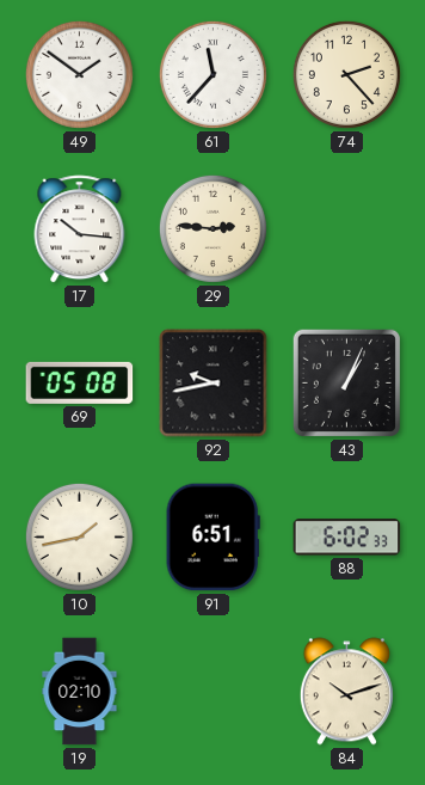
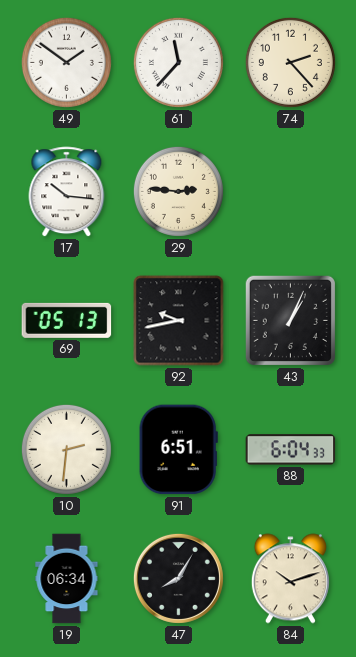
69: 05:08 -> 05:13
10: 1:43 -> 2:31
88: 6:02 -> 6:04
19: 02:10 -> 06:34
47: none -> 8:05
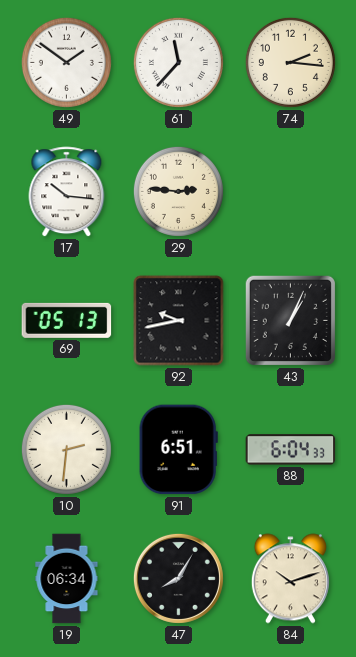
74: 2:23 -> 2:16
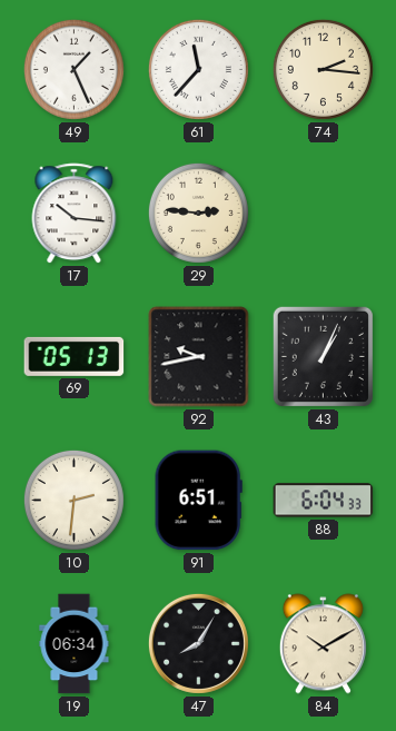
49: 1:51 -> 1:26
84: 10:12 -> 10:10
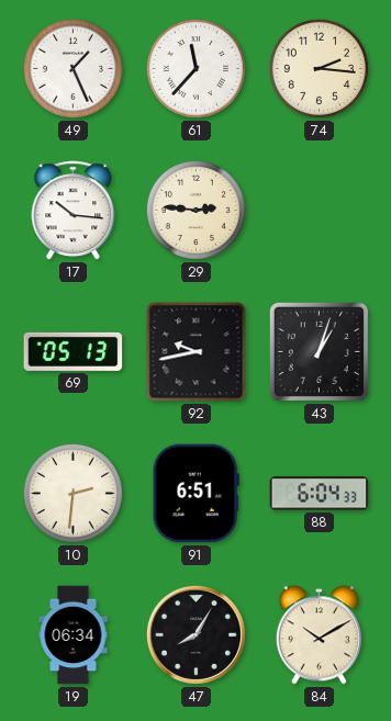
43: 1:04 -> 1:03
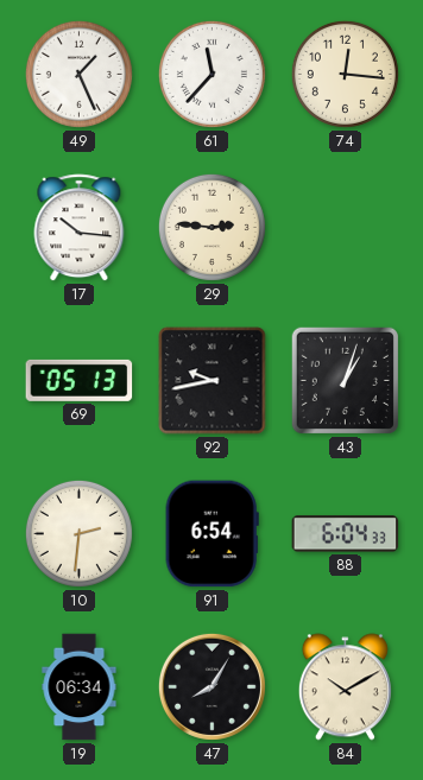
74: 2:16 -> 12:16
91: 6:51 -> 6:54
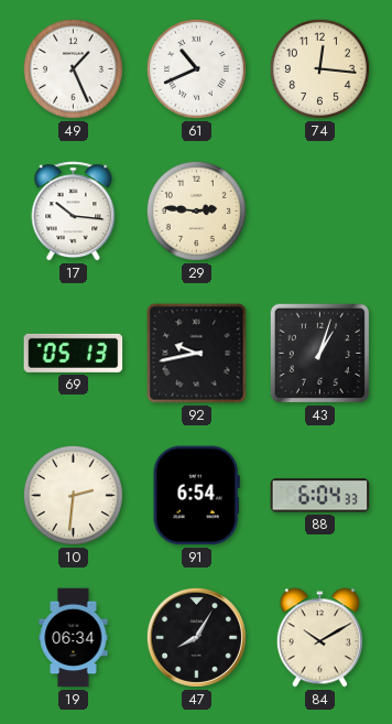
61: 11:37 -> 10:41
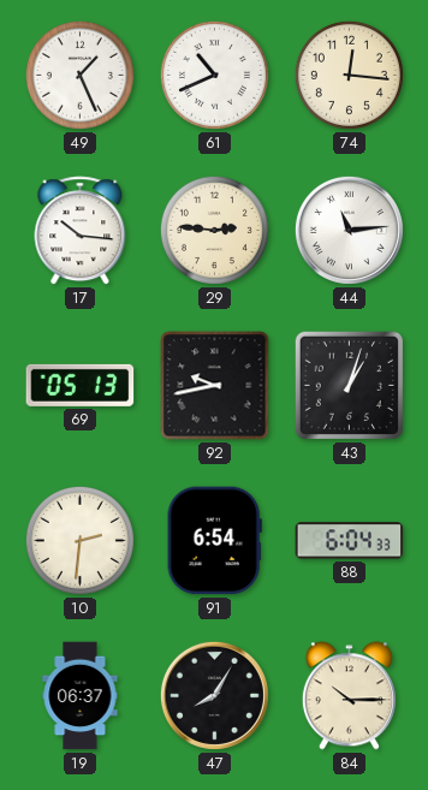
44: none -> 11:14
19: 06:34 -> 06:37
84: 10:10 -> 10:15
